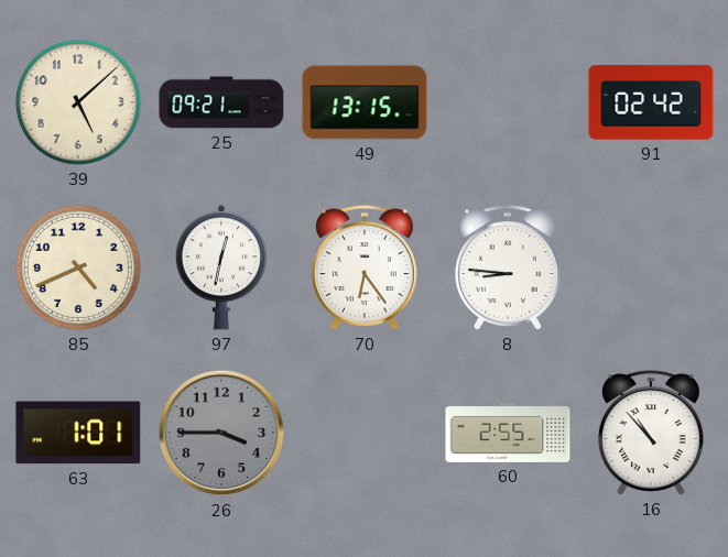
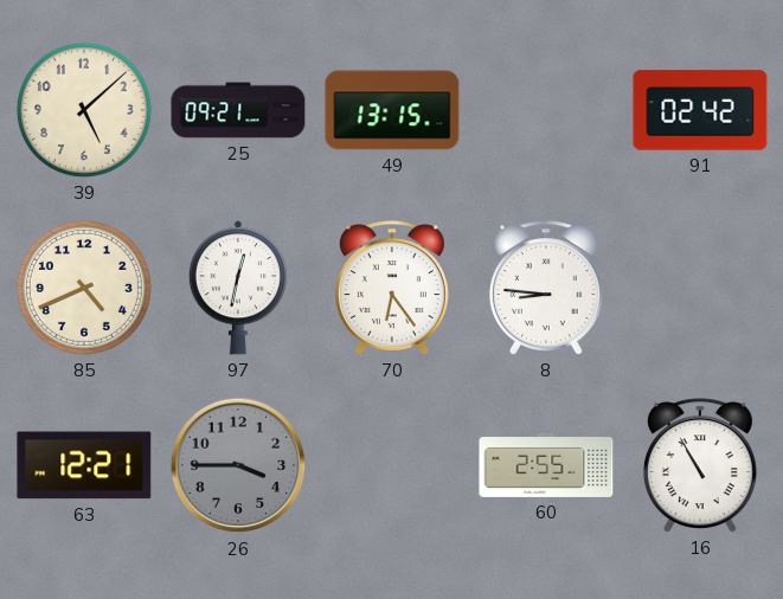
63: 1:01 -> 12:21
16: 10:53 -> 10:55
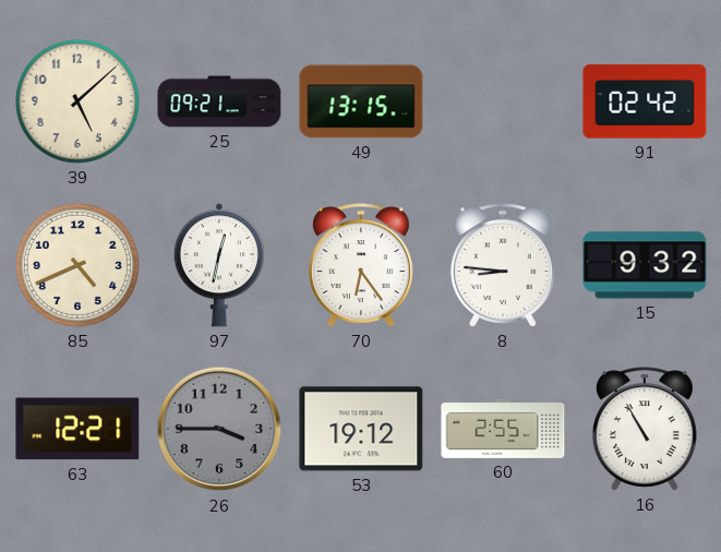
15: none -> 9:32
53: none -> 19:12
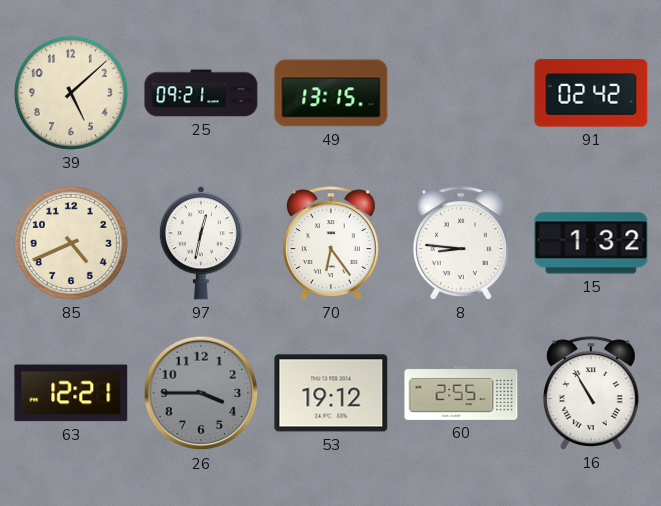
15: 9:32 -> 1:32
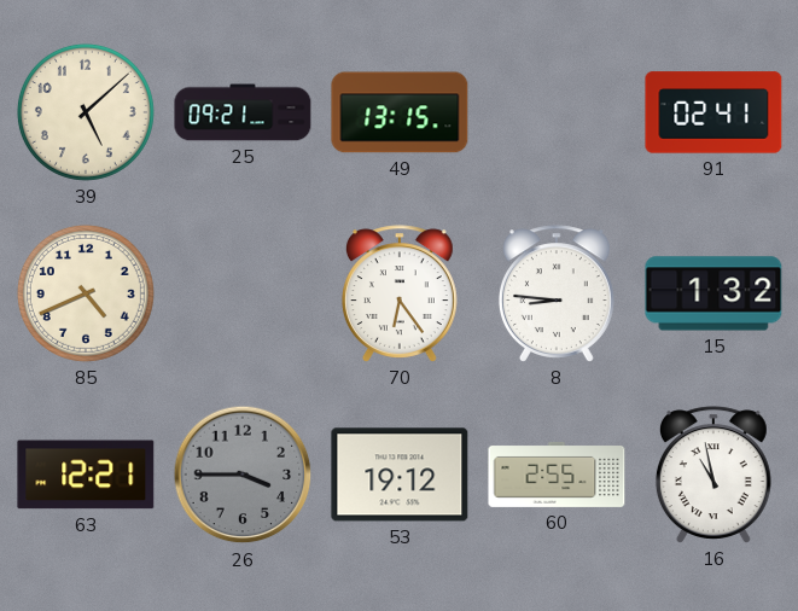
91: 02:42 -> 02:41
97: 12:32 -> none
16: 10:55 -> 10:58
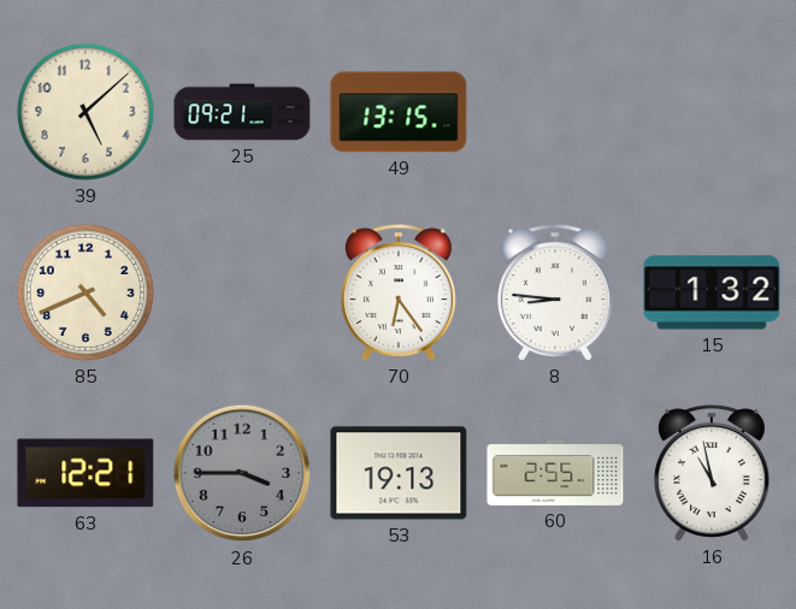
91: 02:41 -> none
53: 19:12 -> 19:13
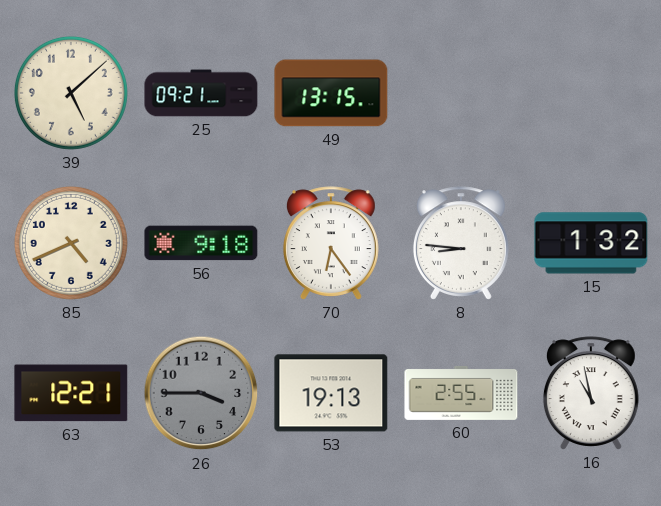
56: none -> 9:18
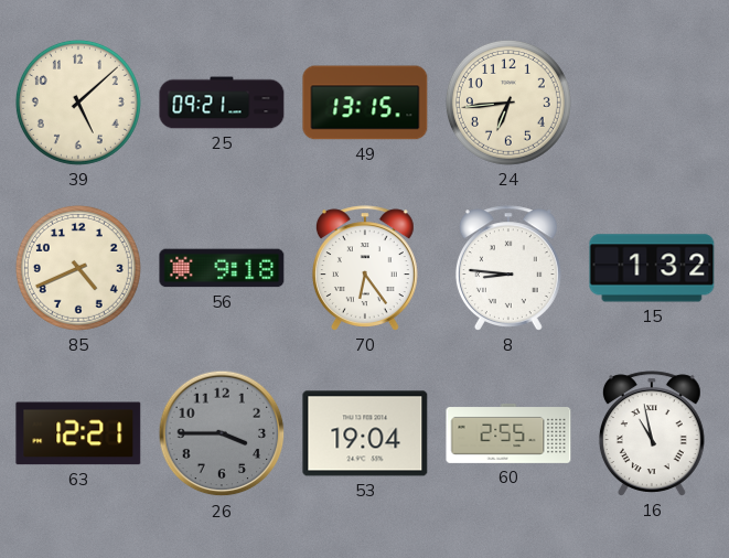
24: none -> 6:44
53: 19:13 -> 19:04
